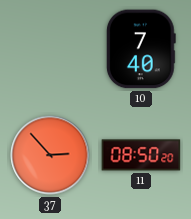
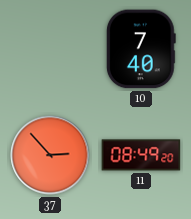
11: 08:50 -> 08:49
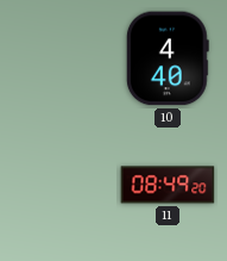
10: 7:40 -> 4:40
37: 2:53 -> none
